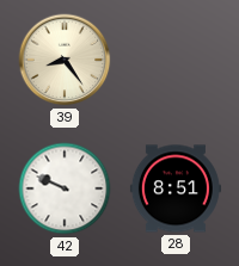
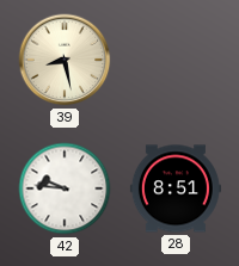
39: 8:24 -> 8:28
42: 9:49 -> 9:46
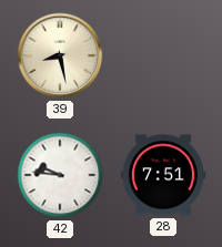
28: 8:51 -> 7:51
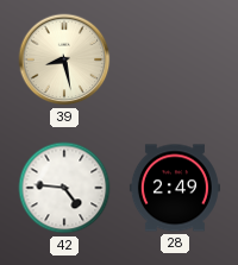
42: 9:46 -> 4:46
28: 7:51 -> 2:49
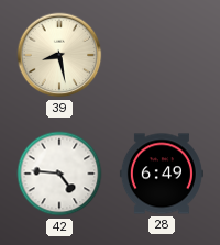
28: 2:49 -> 6:49
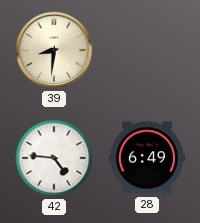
39: 8:28 -> 8:31
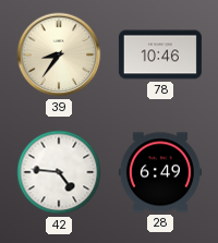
39: 8:31 -> 8:36
78: none -> 10:46
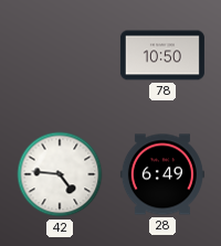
39: 8:36 -> none
78: 10:46 -> 10:50
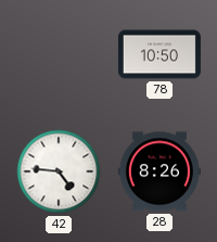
28: 6:49 -> 8:26
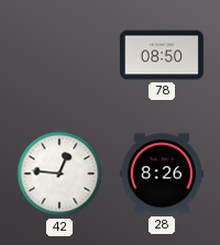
78: 10:50 -> 08:50
42: 4:46 -> 12:46
